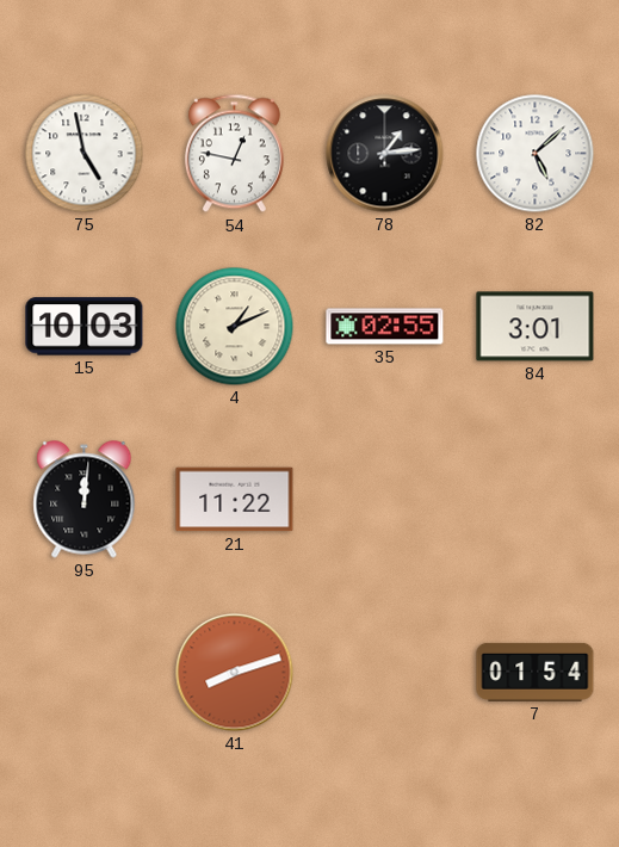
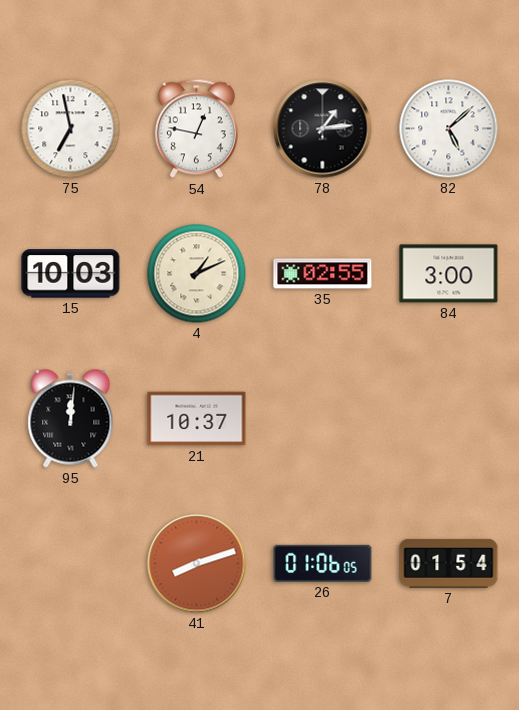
75: 4:58 -> 6:58
84: 3:01 -> 3:00
21: 11:22 -> 10:37
26: none -> 01:06
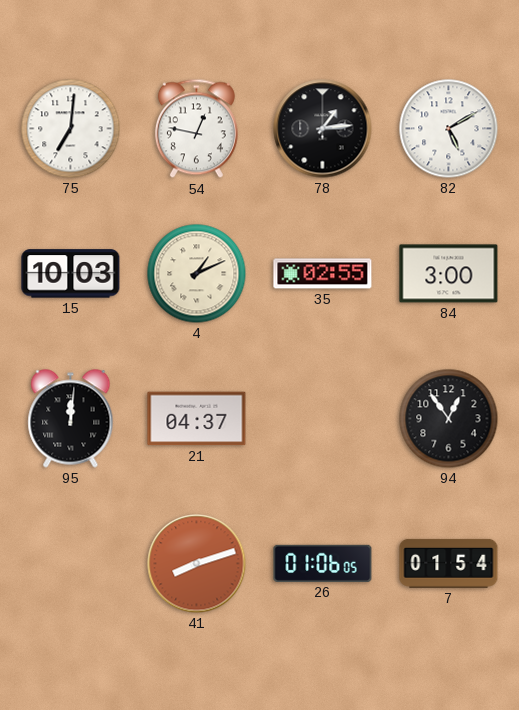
75: 6:58 -> 7:01
82: 5:08 -> 5:10
21: 10:37 -> 04:37
94: none -> 12:54
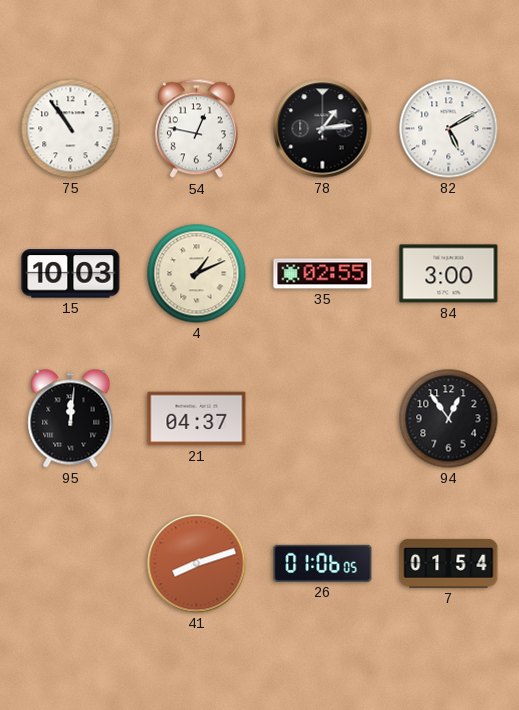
75: 7:01 -> 10:54
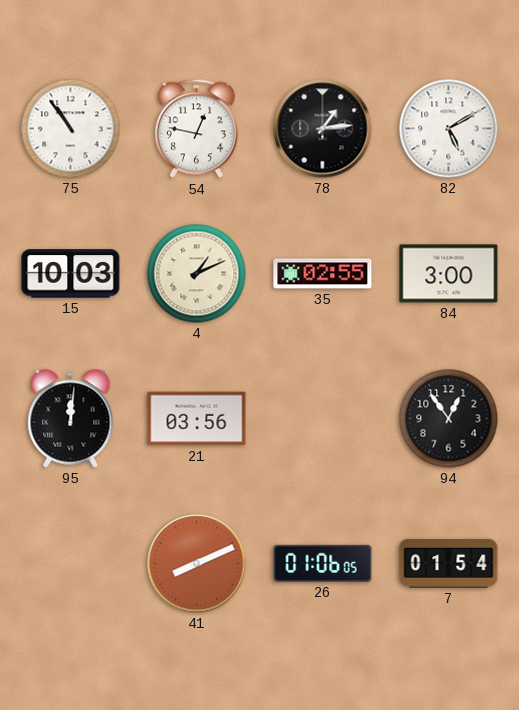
21: 04:37 -> 03:56
41: 8:12 -> 8:11
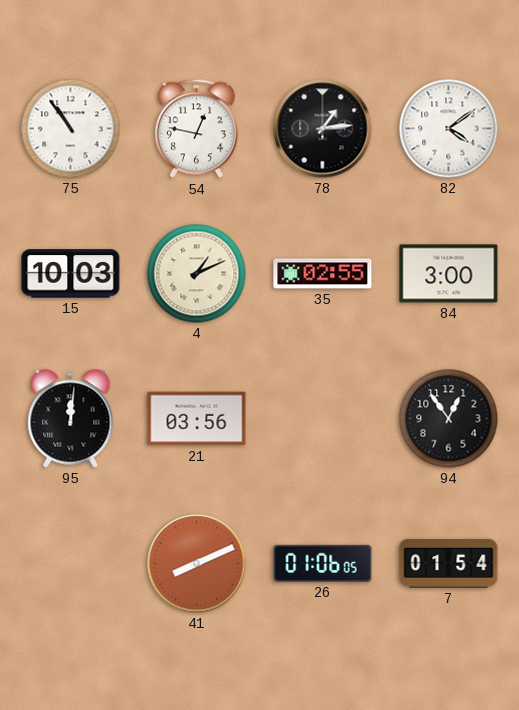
82: 5:10 -> 4:09
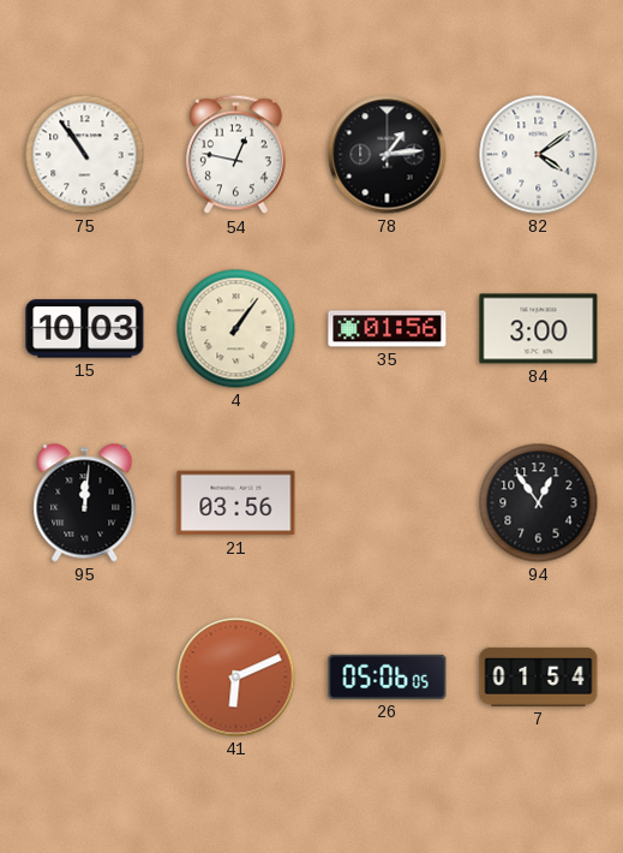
4: 1:11 -> 1:06
35: 02:55 -> 01:56
41: 8:11 -> 6:11
26: 01:06 -> 05:06
